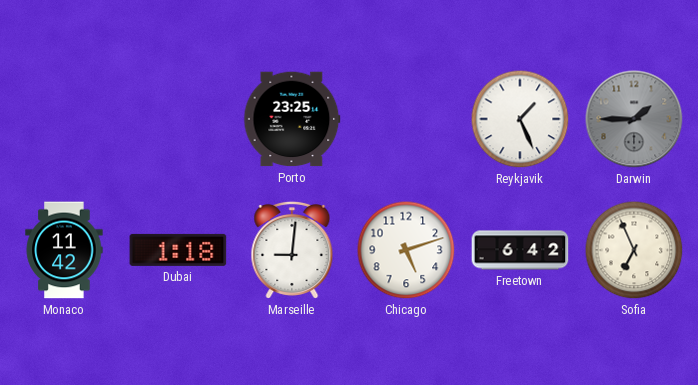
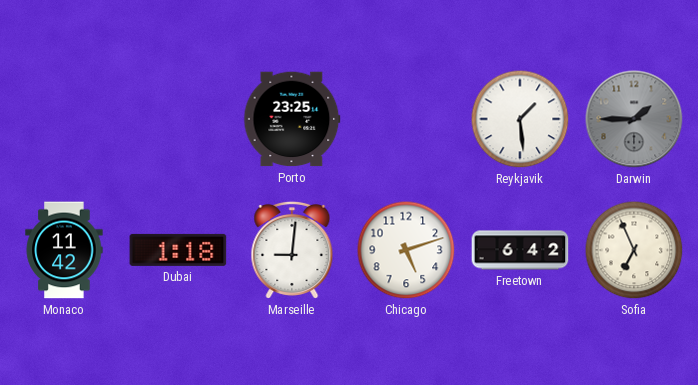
Reykjavik: 1:26 -> 1:29
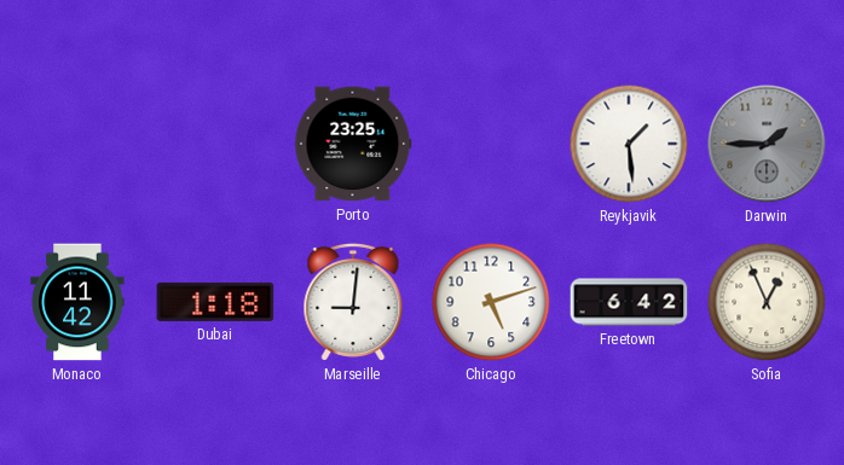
Sofia: 6:56 -> 12:56
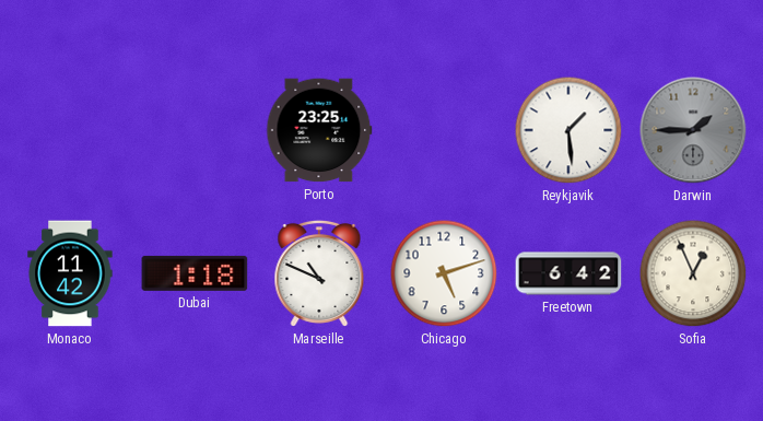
Marseille: 9:01 -> 10:49
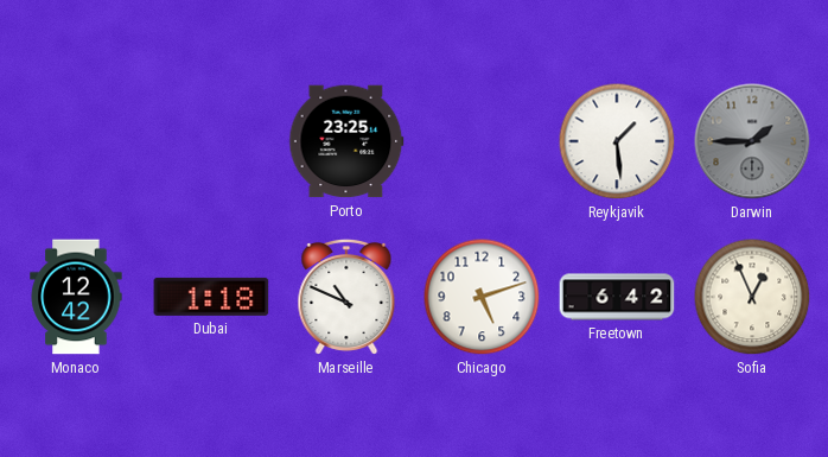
Monaco: 11:42 -> 12:42
